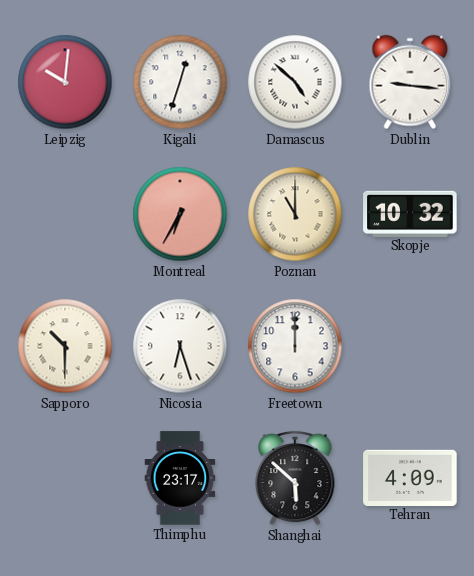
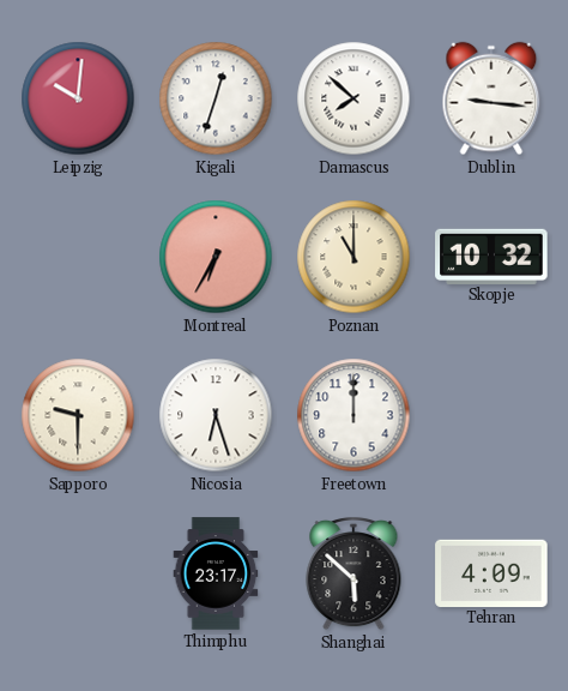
Damascus: 4:52 -> 7:52
Sapporo: 10:30 -> 9:30
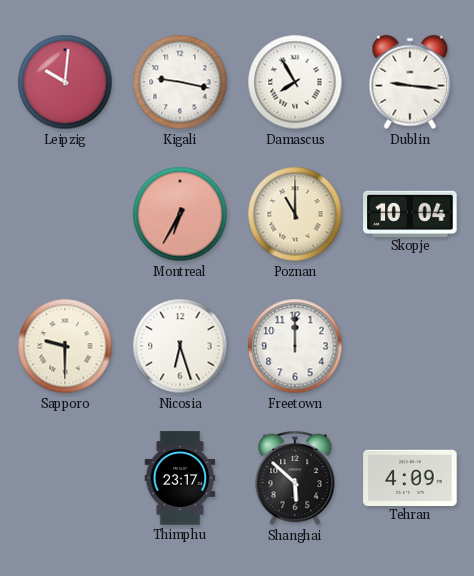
Kigali: 12:33 -> 9:17
Damascus: 7:52 -> 7:55
Skopje: 10:32 -> 10:04
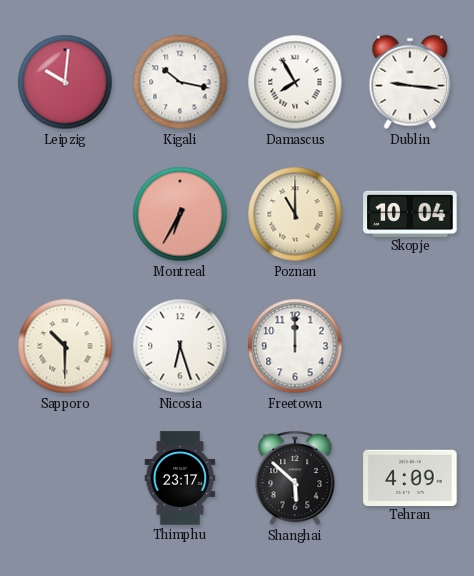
Kigali: 9:17 -> 10:17
Sapporo: 9:30 -> 10:30
